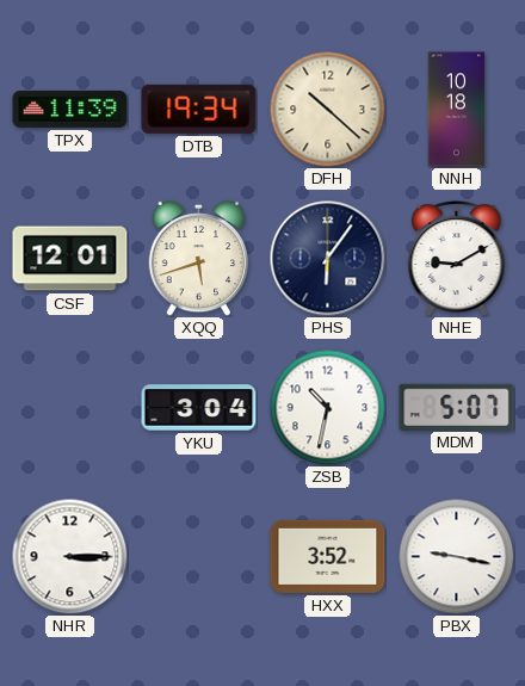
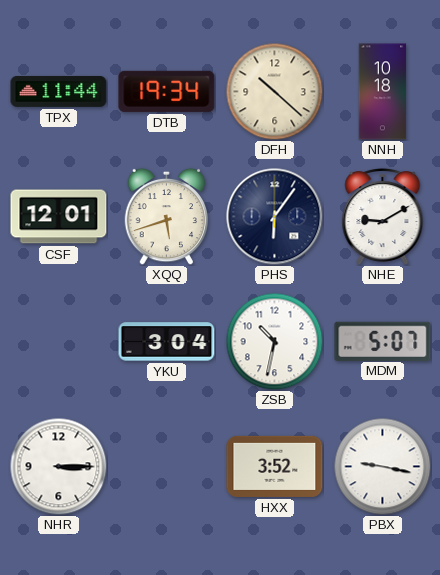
TPX: 11:39 -> 11:44
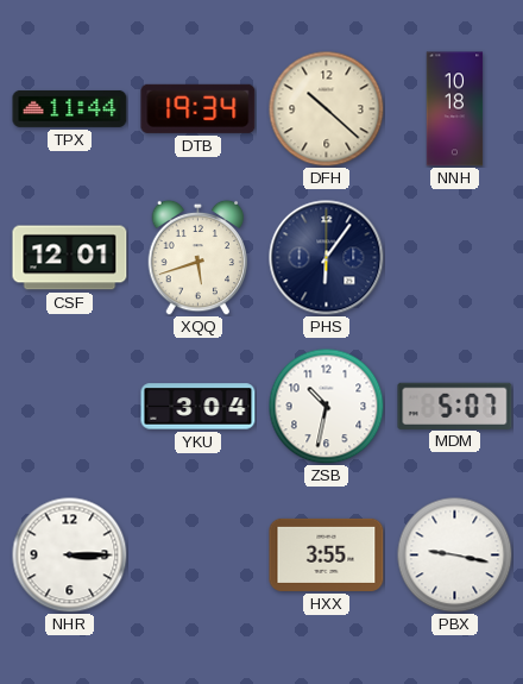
NHE: 9:10 -> none
HXX: 3:52 -> 3:55
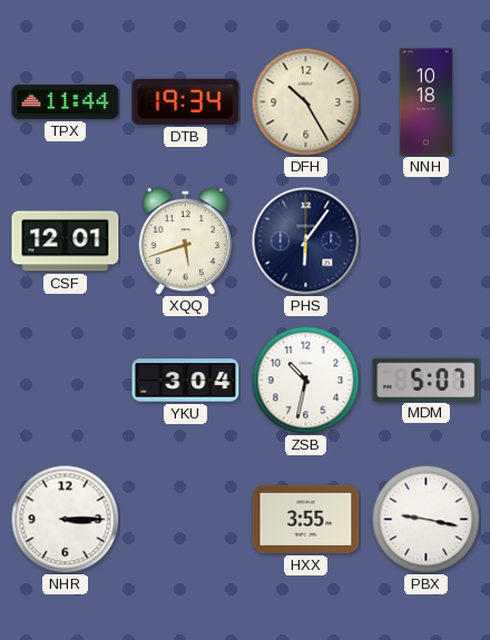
DFH: 10:22 -> 10:25
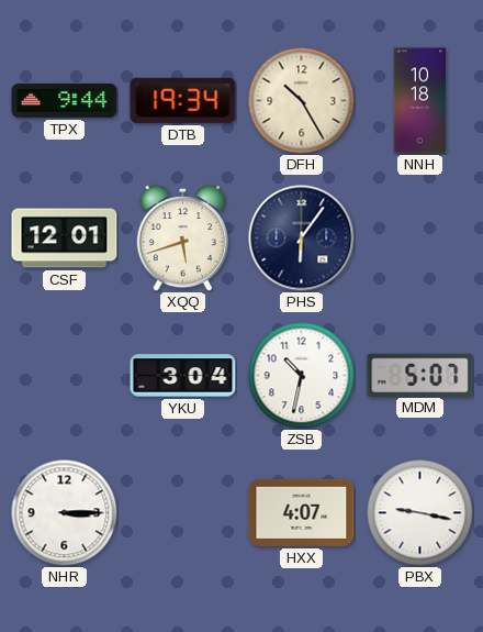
TPX: 11:44 -> 9:44
HXX: 3:55 -> 4:07
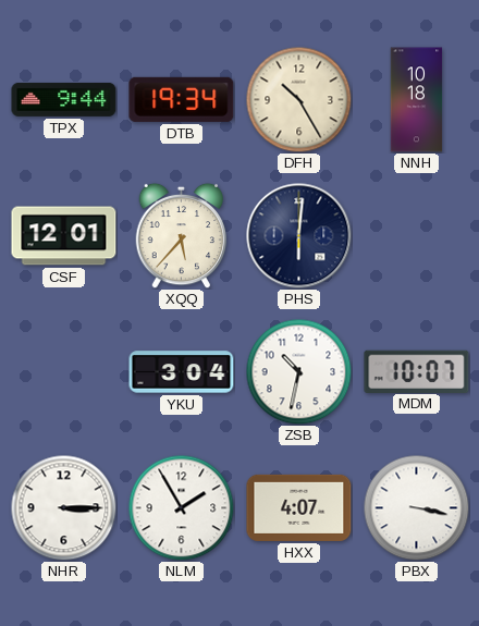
XQQ: 5:42 -> 5:37
PHS: 6:06 -> 6:01
MDM: 5:07 -> 10:07
NLM: none -> 1:55
PBX: 9:17 -> 3:17
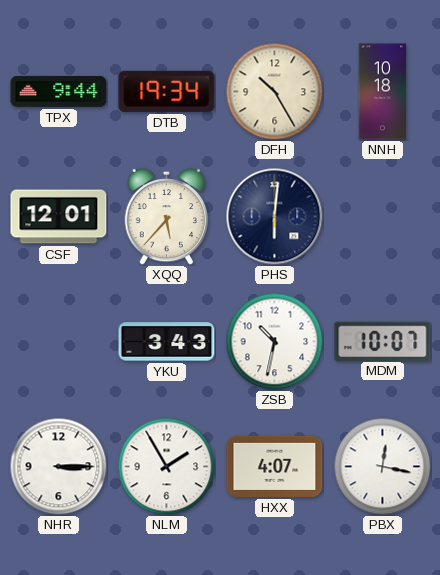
YKU: 3:04 -> 3:43
PBX: 3:17 -> 12:17
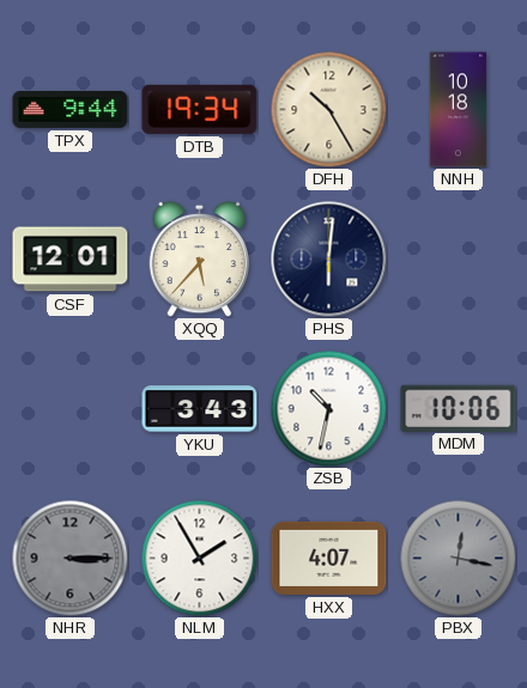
MDM: 10:07 -> 10:06
NHR dial: white -> grey
PBX dial: white -> grey
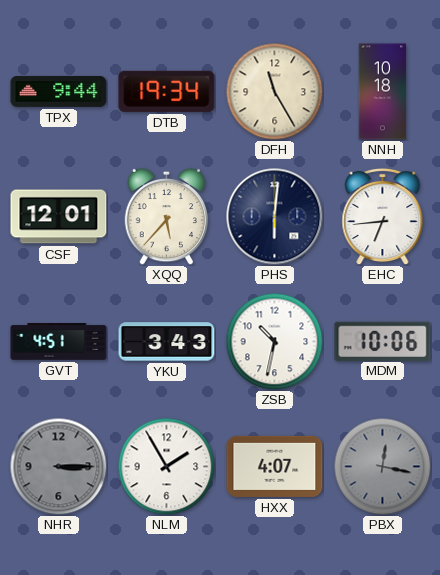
DFH: 10:25 -> 11:25
EHC: none -> 6:44
GVT: none -> 4:51
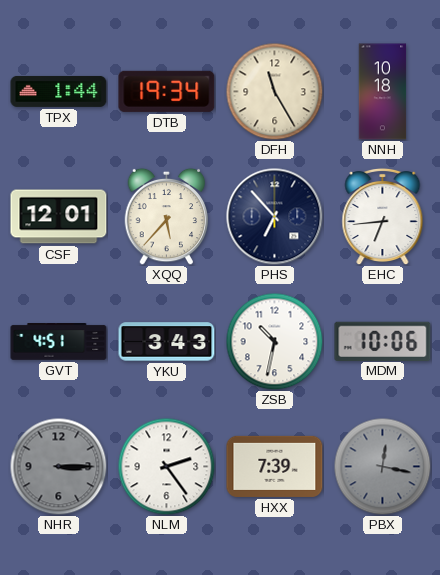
TPX: 9:44 -> 1:44
PHS: 6:01 -> 6:53
NLM: 1:55 -> 2:24
HXX: 4:07 -> 7:39
